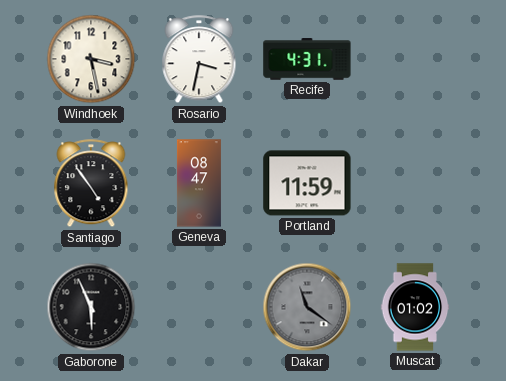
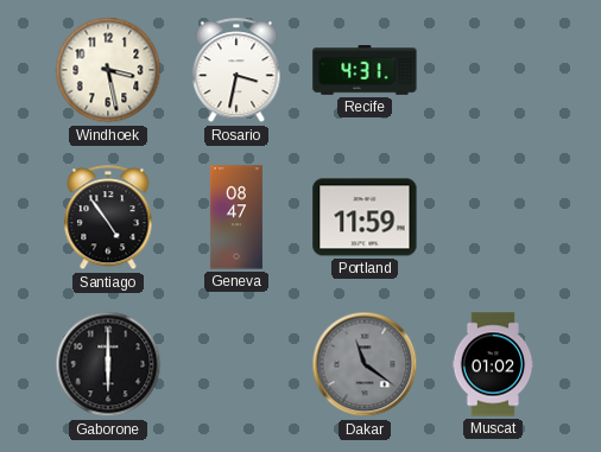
Gaborone: 5:56 -> 6:00
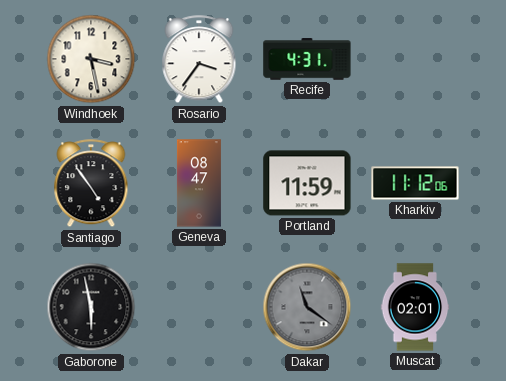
Rosario: 3:32 -> 3:36
Kharkiv: none -> 11:12
Gaborone: 6:00 -> 5:58
Muscat: 01:02 -> 02:01
